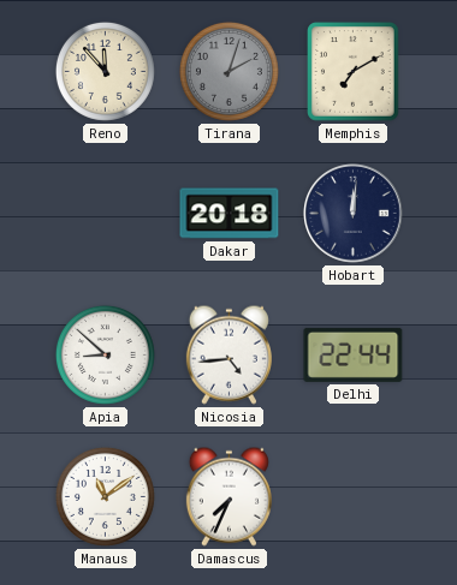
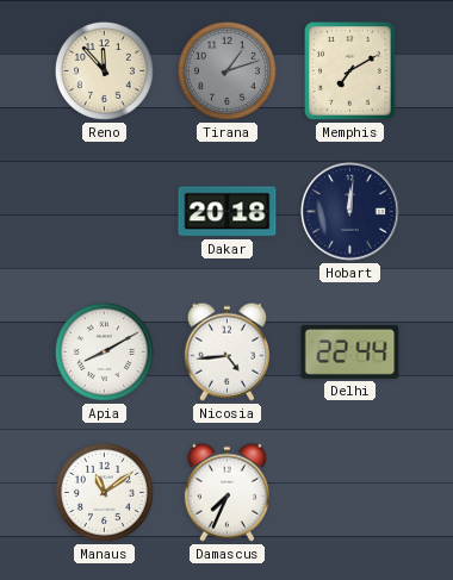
Tirana: 2:03 -> 1:12
Apia: 8:52 -> 8:10
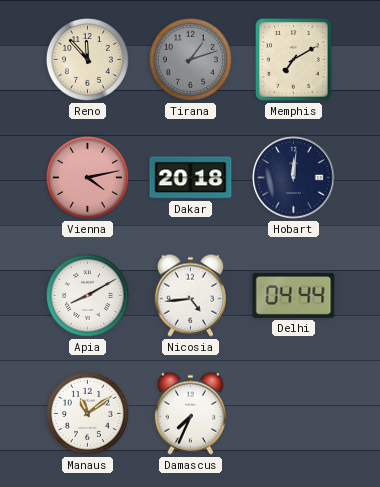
Vienna: none -> 4:13
Delhi: 22:44 -> 04:44
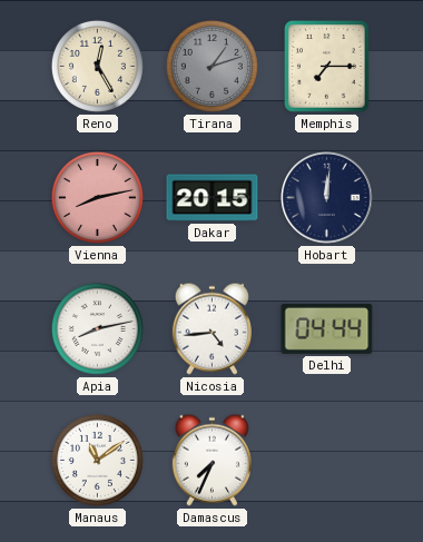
Reno: 11:53 -> 12:25
Memphis: 7:10 -> 7:15
Vienna: 4:13 -> 8:13
Dakar: 20:18 -> 20:15
Apia: 8:10 -> 8:13
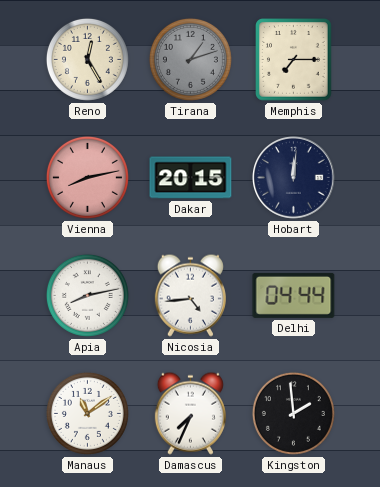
Kingston: none -> 1:59
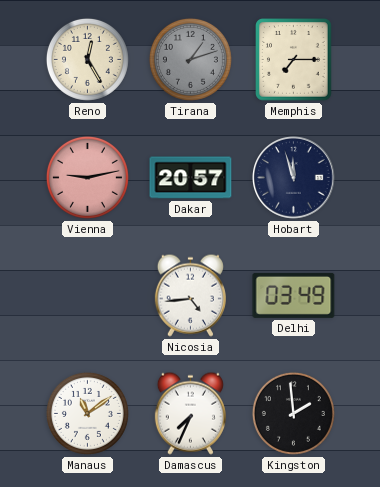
Vienna: 8:13 -> 9:13
Dakar: 20:15 -> 20:57
Hobart: 12:01 -> 11:57
Apia: 8:13 -> none
Delhi: 04:44 -> 03:49
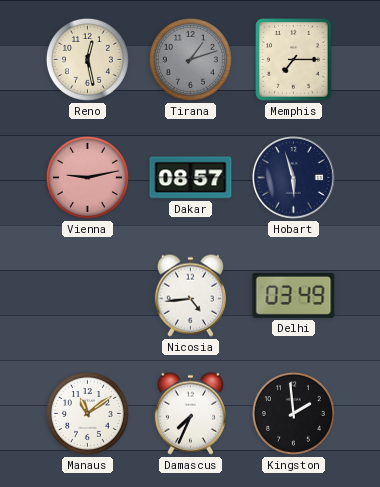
Reno: 12:25 -> 12:28
Dakar: 20:57 -> 08:57
Hobart: 11:57 -> 5:57
